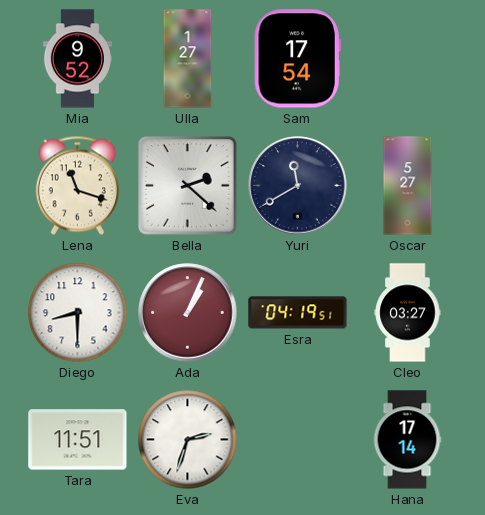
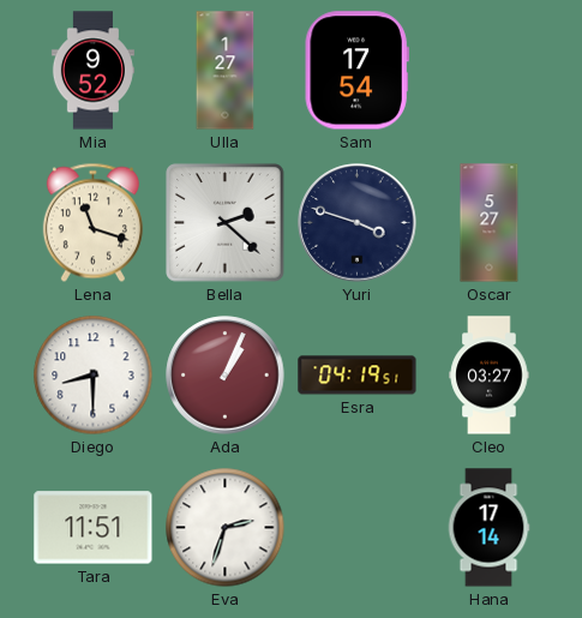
Yuri: 11:40 -> 3:48
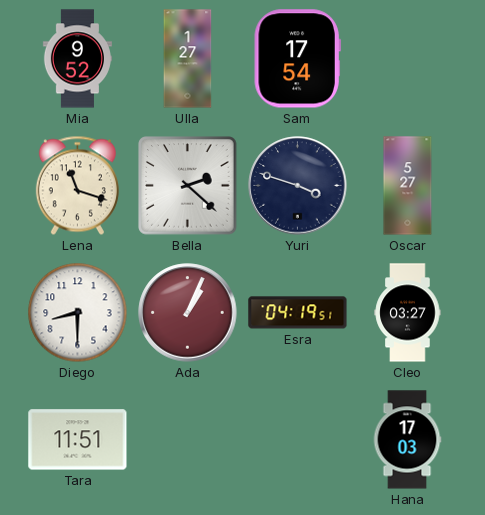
Eva: 2:33 -> none
Hana: 17:14 -> 17:03
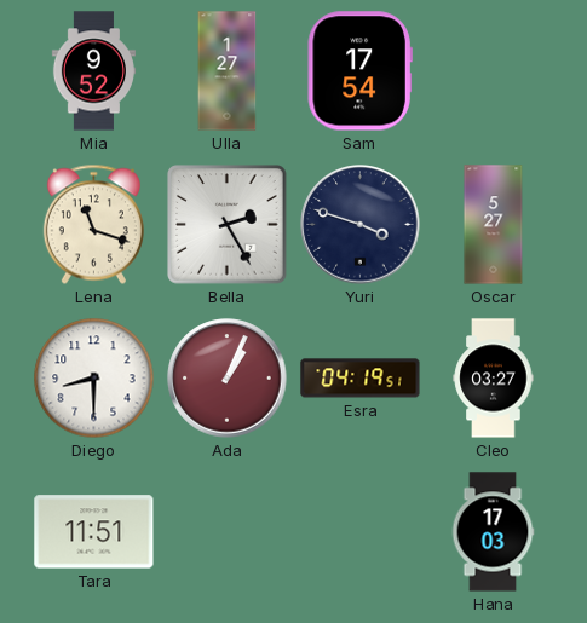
Bella: 2:22 -> 2:25
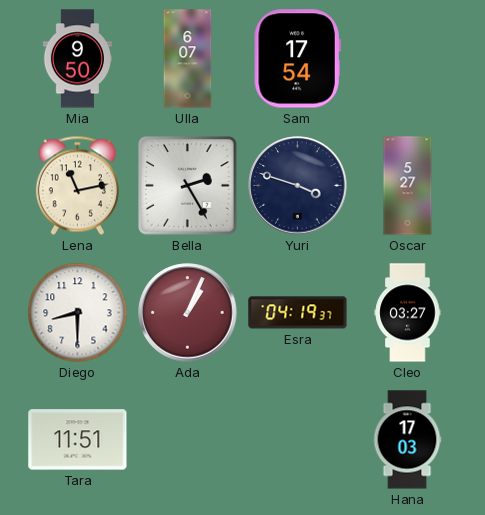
Mia: 9:52 -> 9:50
Ulla: 1:27 -> 6:07
Lena: 11:18 -> 11:13
Esra: 04:19:51 -> 04:19:37
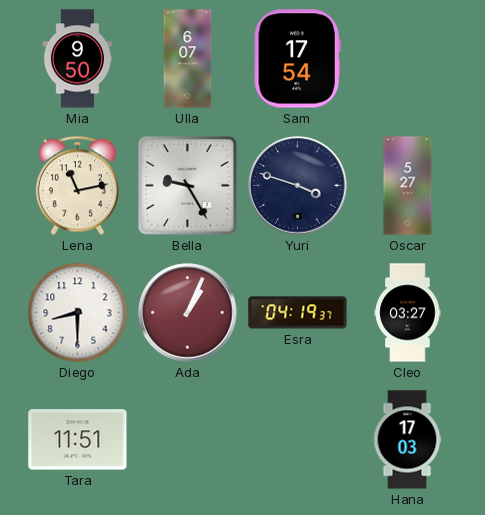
Bella: 2:25 -> 9:25
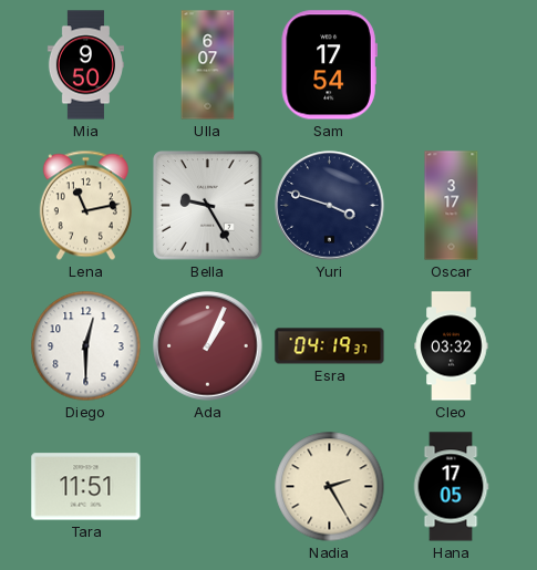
Oscar: 5:27 -> 3:17
Diego: 8:30 -> 12:30
Cleo: 03:27 -> 03:32
Nadia: none -> 2:25
Hana: 17:03 -> 17:05
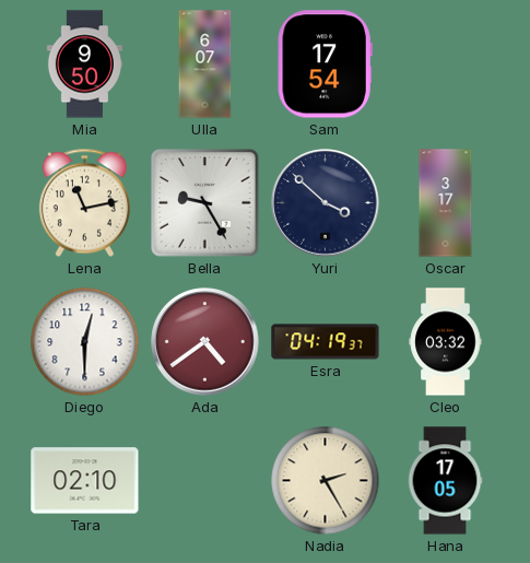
Yuri: 3:48 -> 3:52
Ada: 1:04 -> 4:39
Tara: 11:51 -> 02:10
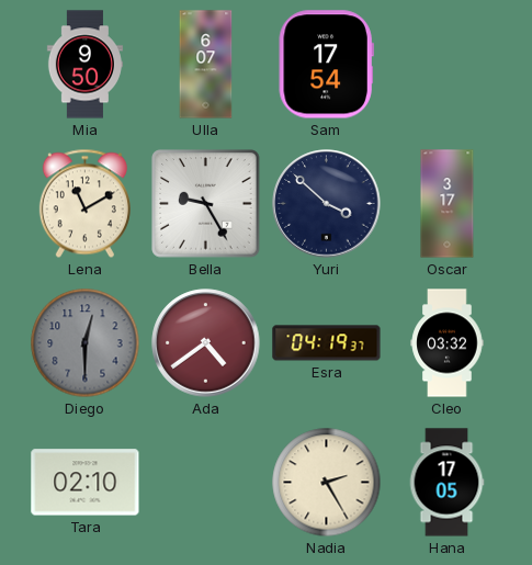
Lena: 11:13 -> 11:10
Diego dial: white -> grey
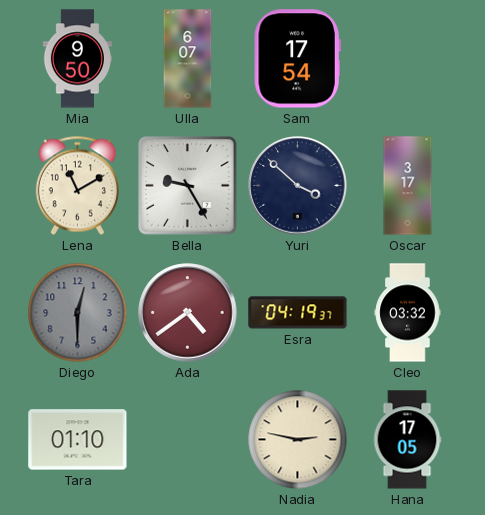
Tara: 02:10 -> 01:10
Nadia: 2:25 -> 2:47
